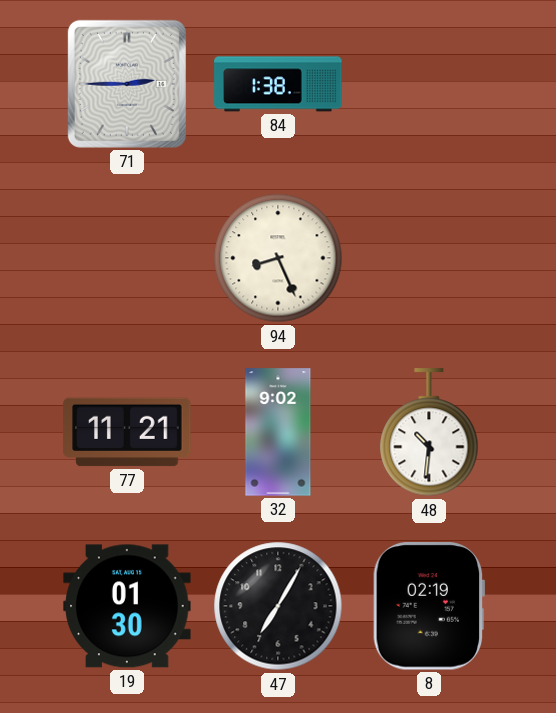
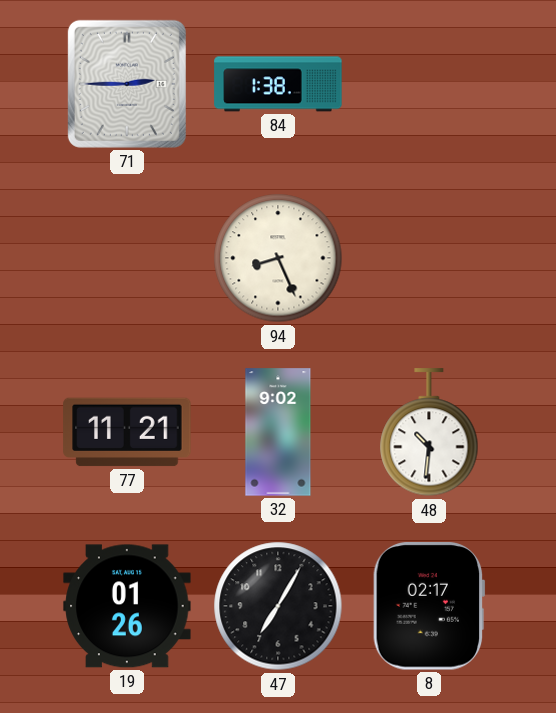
19: 01:30 -> 01:26
8: 02:19 -> 02:17
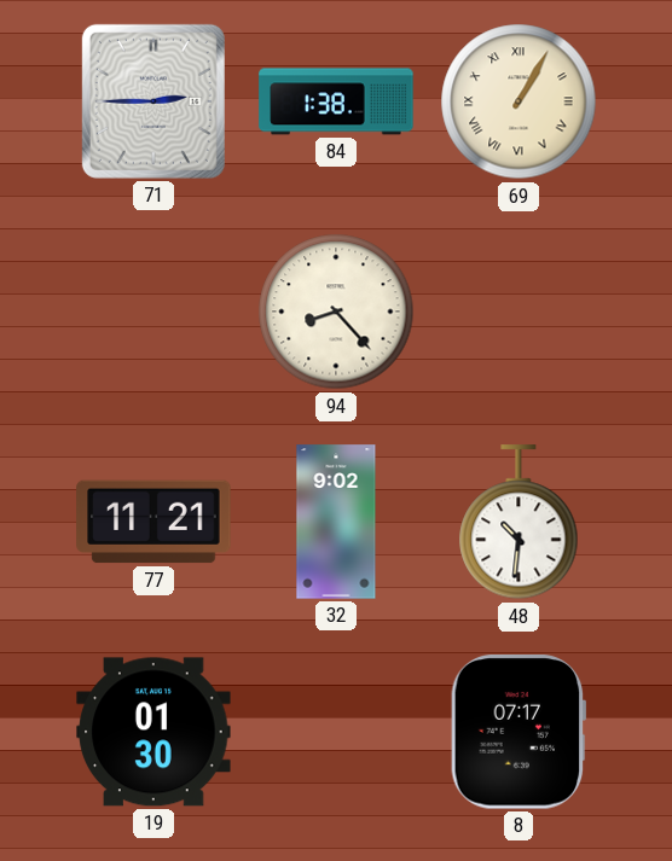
69: none -> 1:05
94: 8:26 -> 8:23
19: 01:26 -> 01:30
47: 7:05 -> none
8: 02:17 -> 07:17
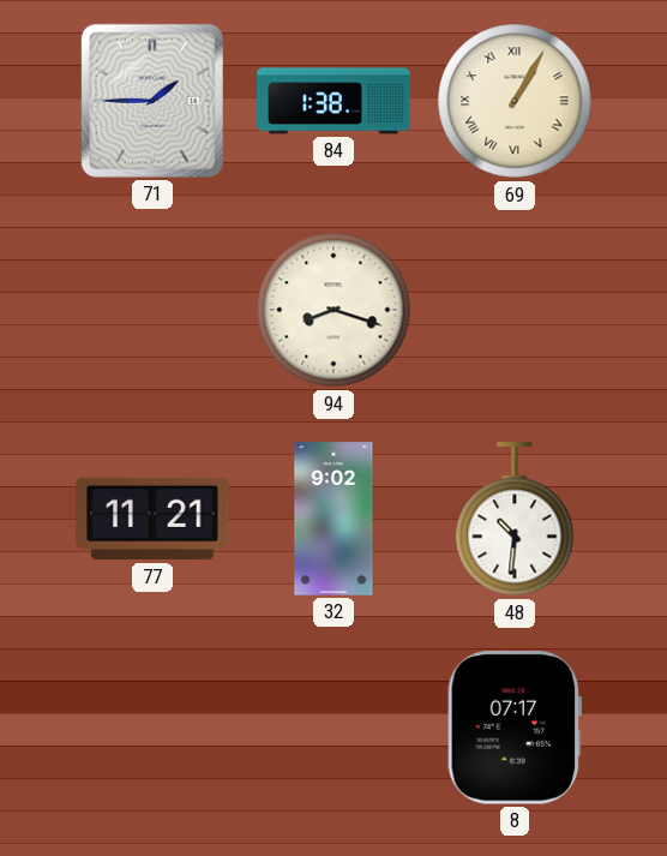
71: 2:45 -> 1:45
94: 8:23 -> 8:18
19: 01:30 -> none
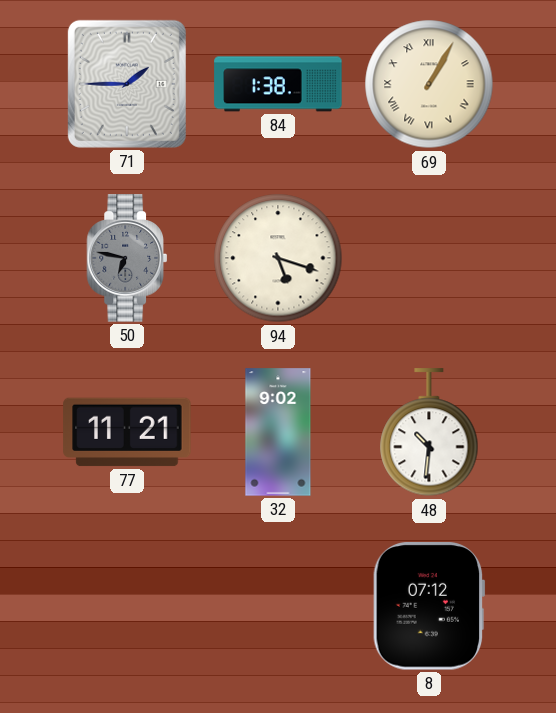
50: none -> 6:47
94: 8:18 -> 5:18
8: 07:17 -> 07:12
